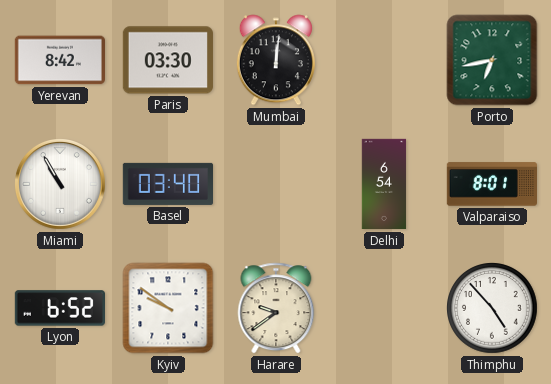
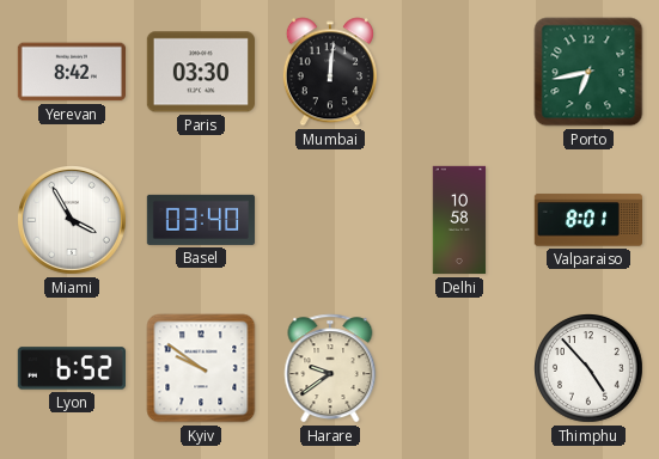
Miami: 10:55 -> 3:55
Delhi: 6:54 -> 10:58
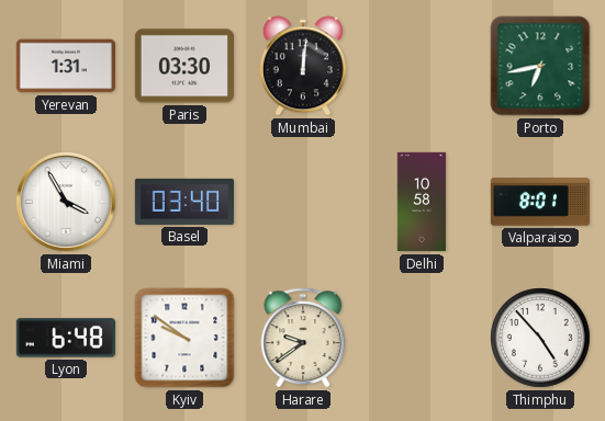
Yerevan: 8:42 -> 1:31
Lyon: 6:52 -> 6:48
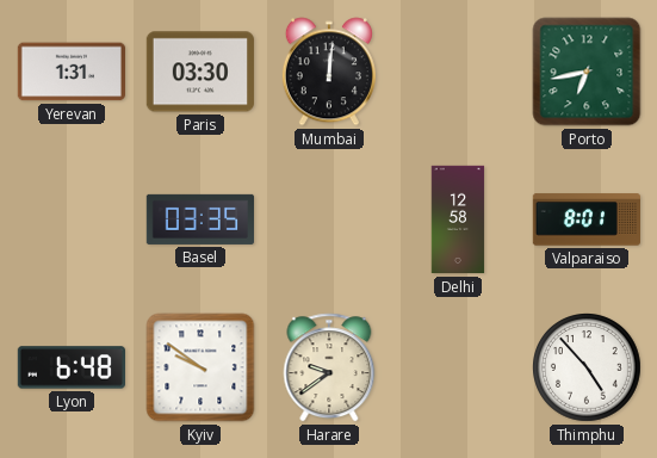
Miami: 3:55 -> none
Basel: 03:40 -> 03:35
Delhi: 10:58 -> 12:58
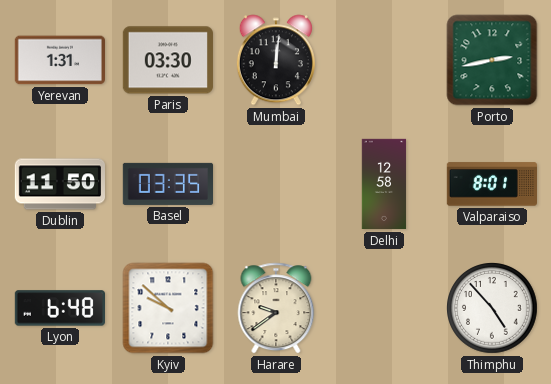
Porto: 6:43 -> 2:43
Dublin: none -> 11:50
Kyiv: 9:51 -> 9:52
